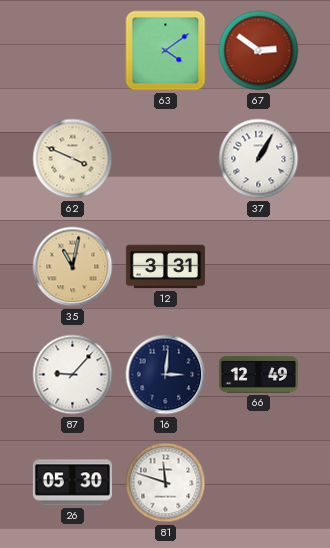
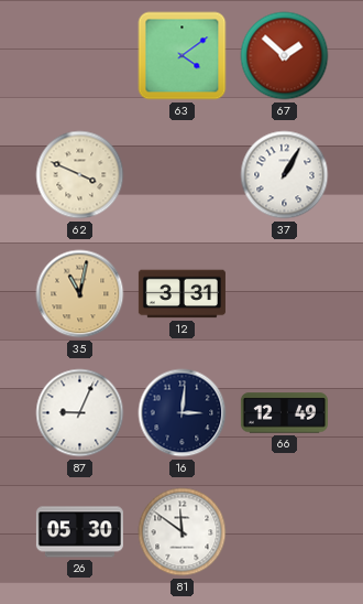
67: 2:51 -> 1:52
87: 9:07 -> 9:04
81: 11:48 -> 11:51
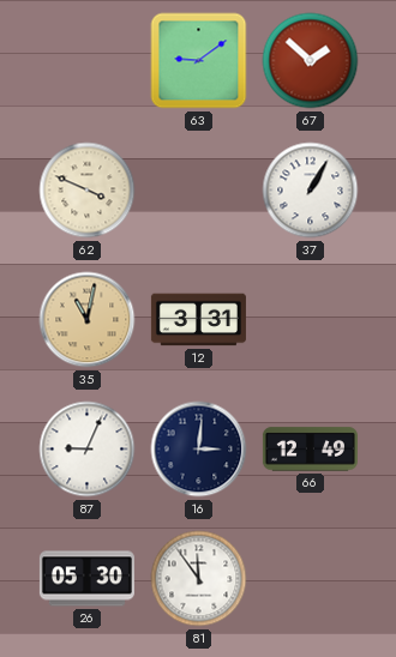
63: 4:09 -> 9:09
81: 11:51 -> 11:54
